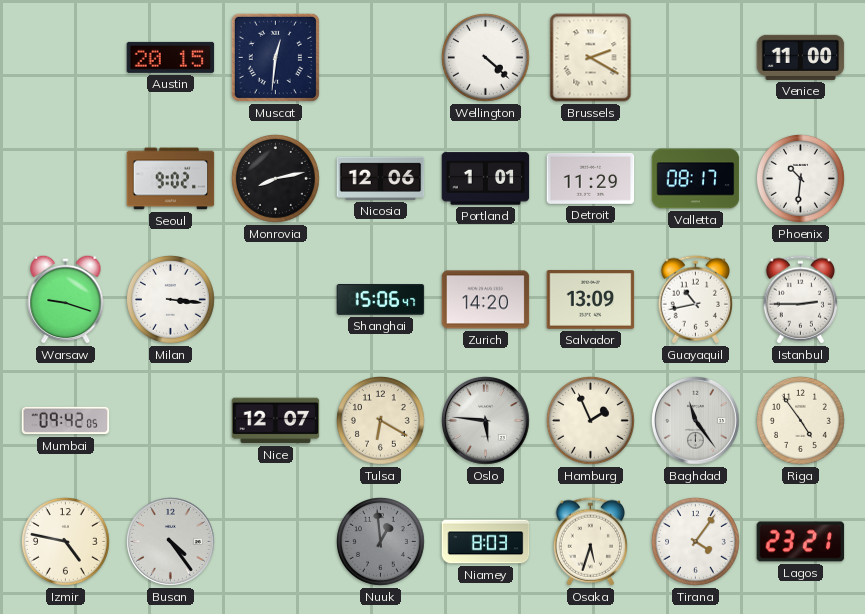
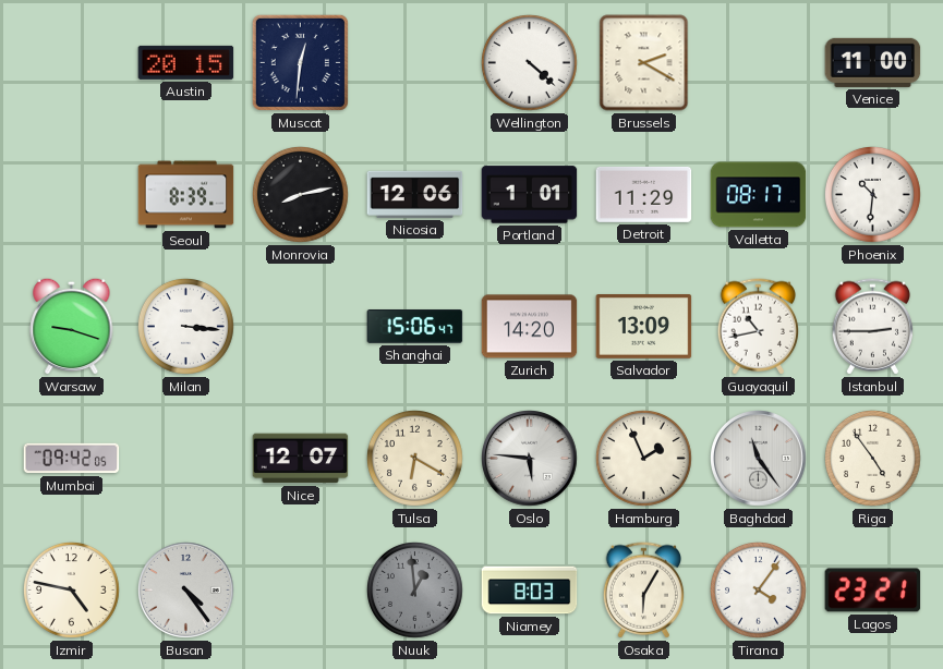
Seoul: 9:02 -> 8:39
Osaka: 5:33 -> 6:05
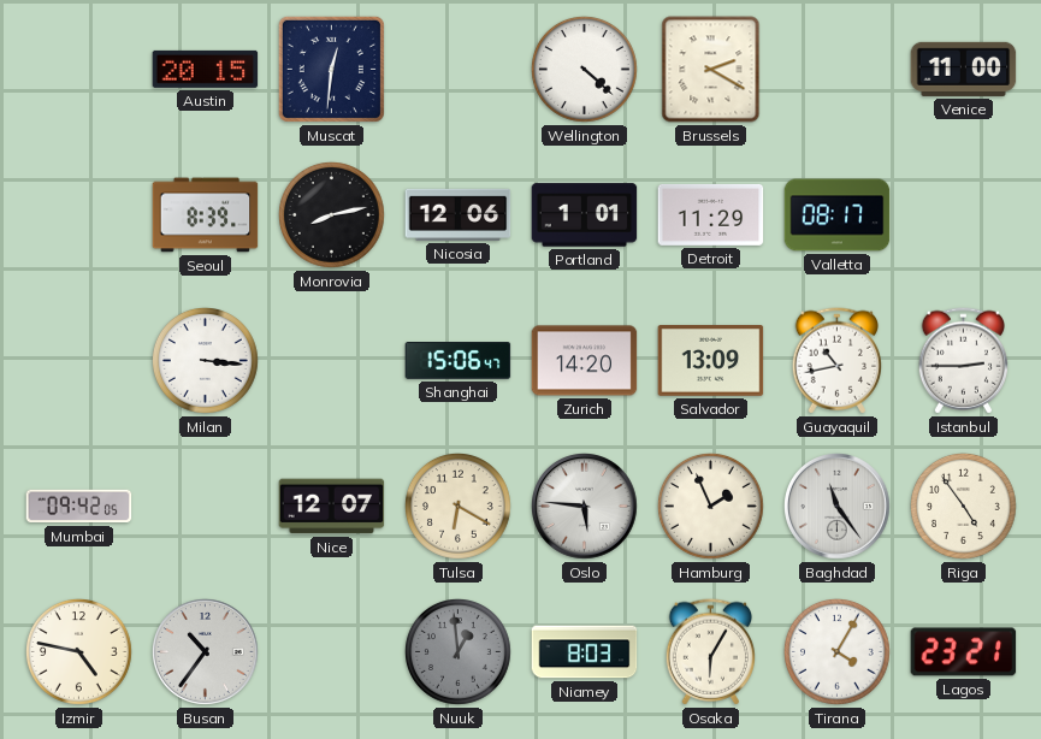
Phoenix: 10:31 -> none
Warsaw: 9:18 -> none
Busan: 4:24 -> 10:36
Tirana: 4:06 -> 4:05
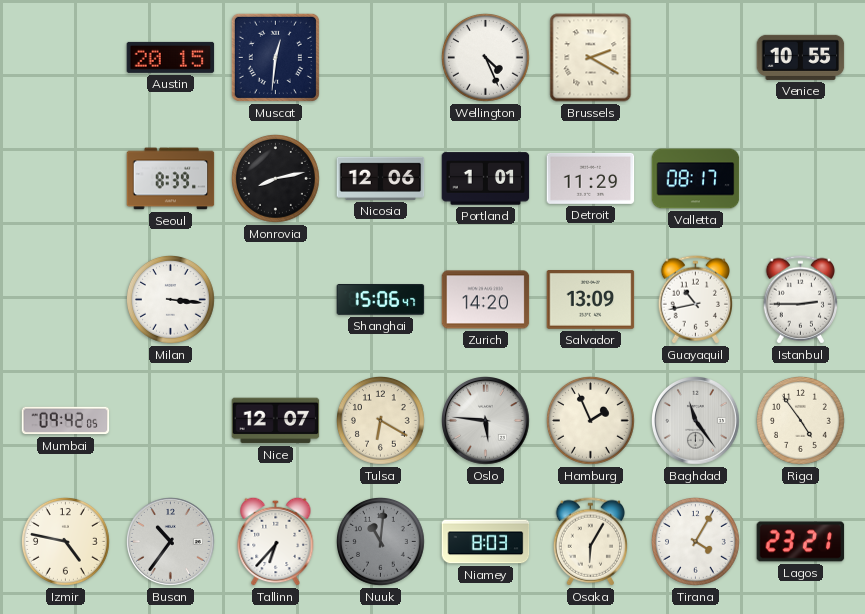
Wellington: 4:22 -> 4:26
Venice: 11:00 -> 10:55
Tallinn: none -> 6:37
Nuuk: 12:59 -> 11:01
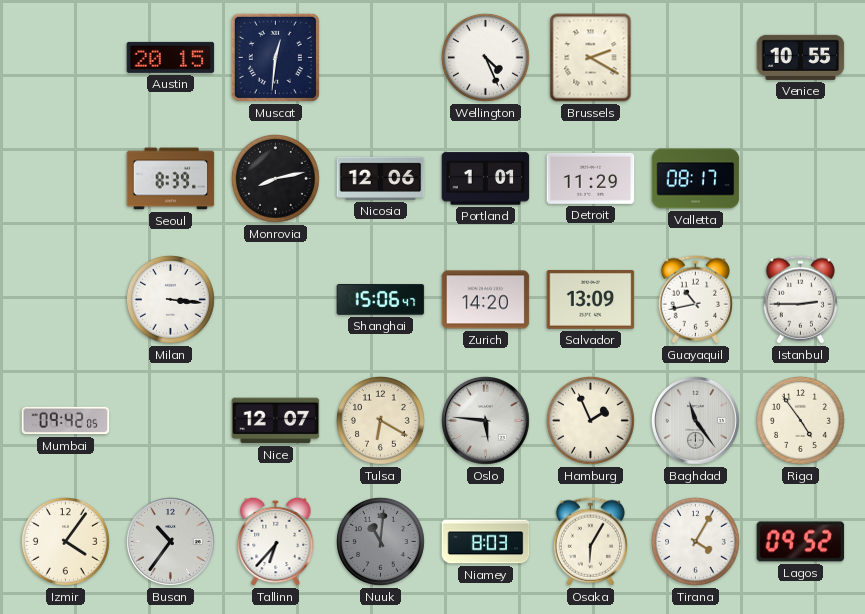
Izmir: 4:47 -> 4:06
Lagos: 23:21 -> 09:52
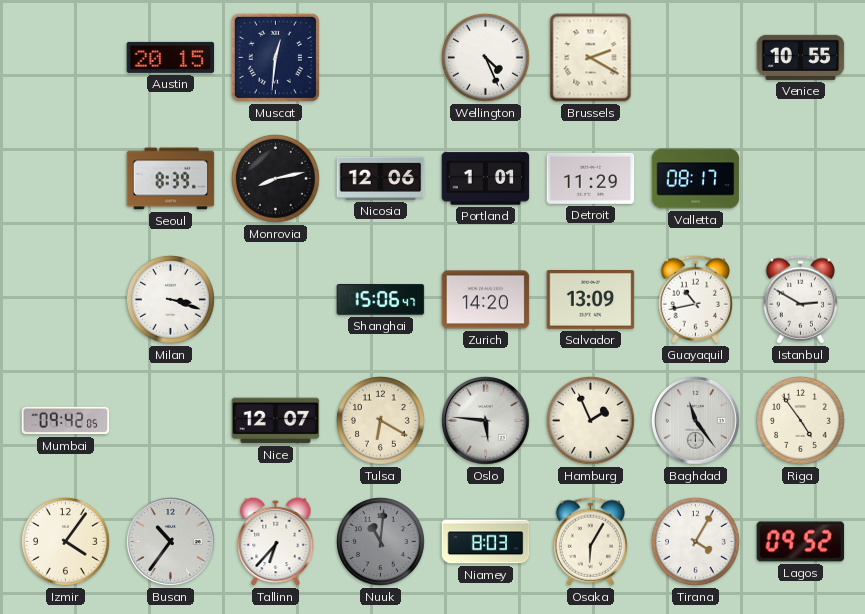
Milan: 3:16 -> 3:18
Istanbul: 2:45 -> 2:50
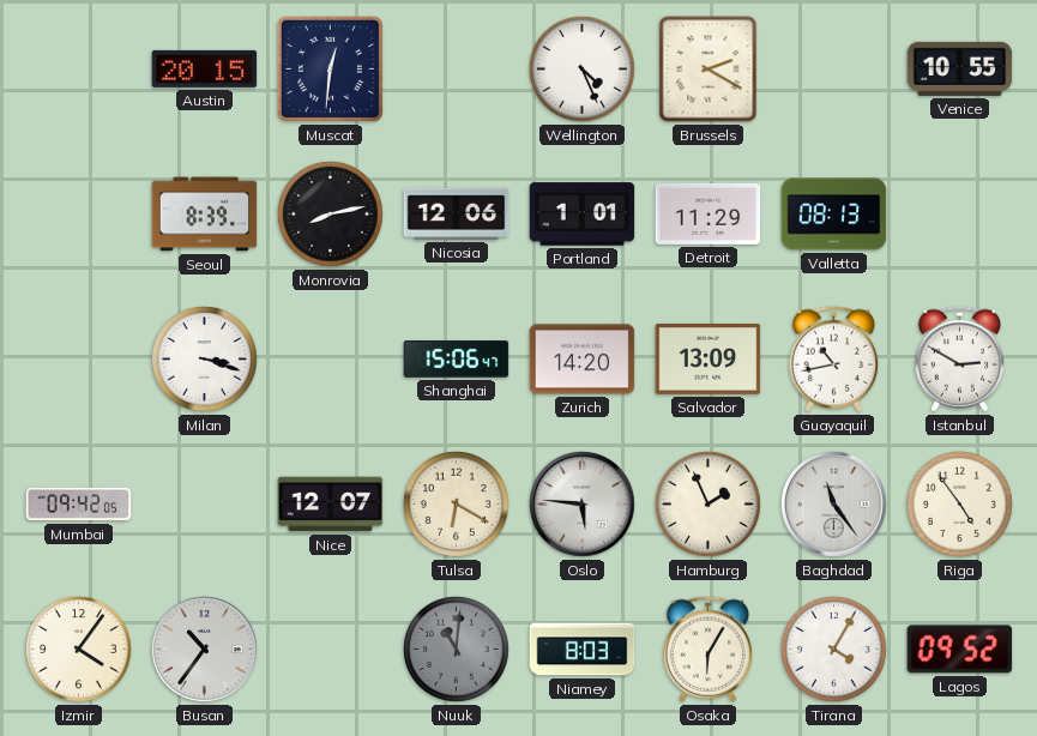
Valletta: 08:17 -> 08:13
Tallinn: 6:37 -> none
